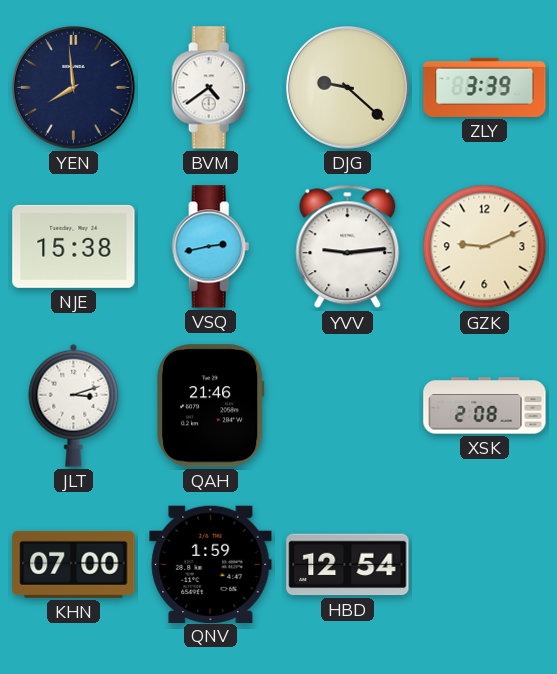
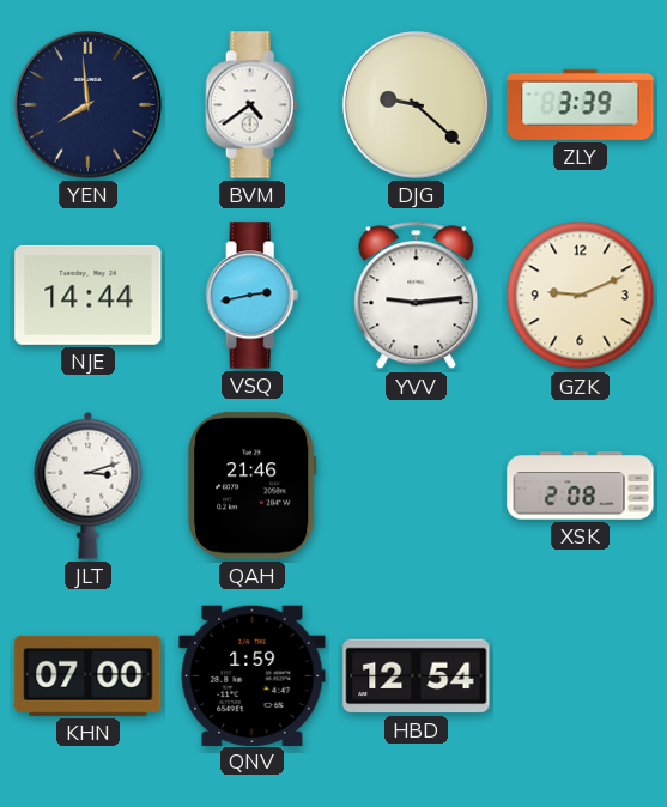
NJE: 15:38 -> 14:44
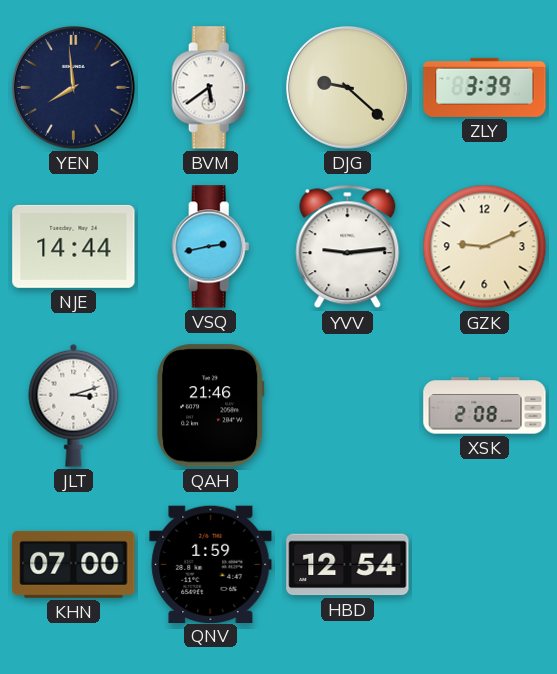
BVM: 4:39 -> 5:39
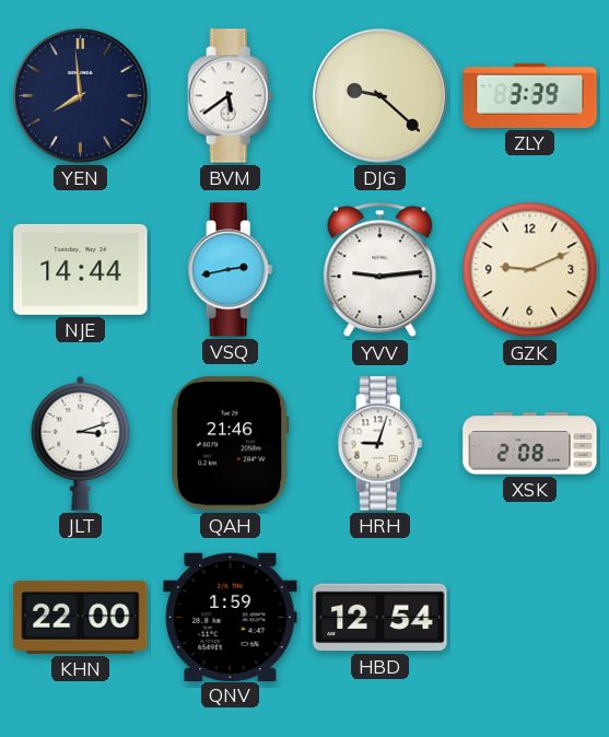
HRH: none -> 9:03
KHN: 07:00 -> 22:00
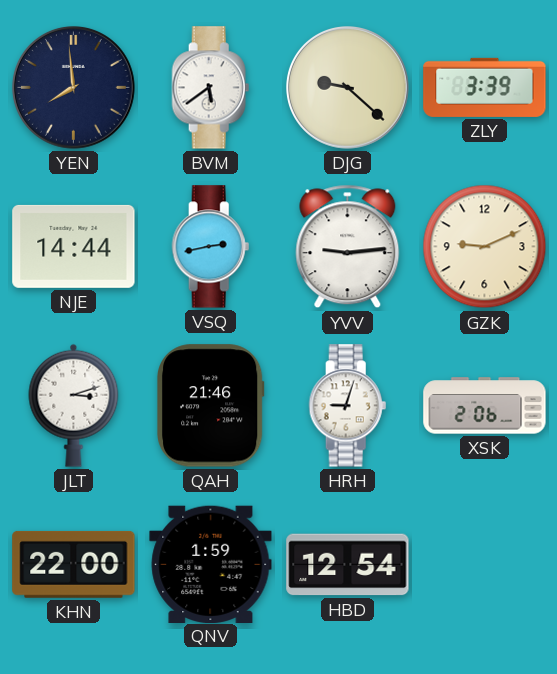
XSK: 2:08 -> 2:06
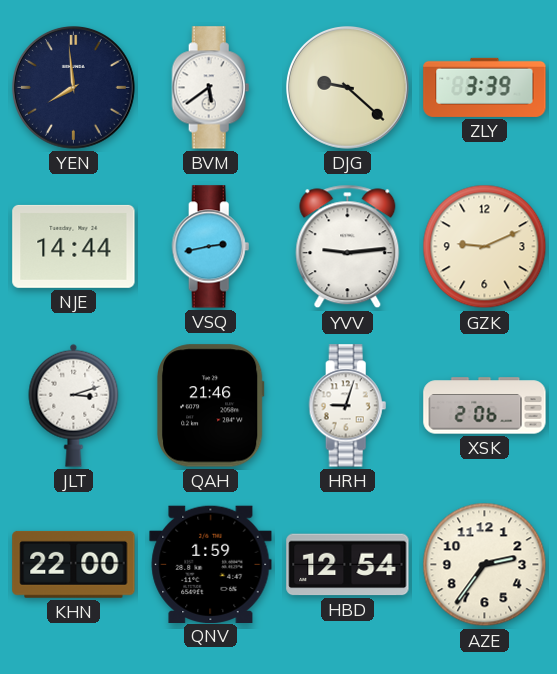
AZE: none -> 2:36
